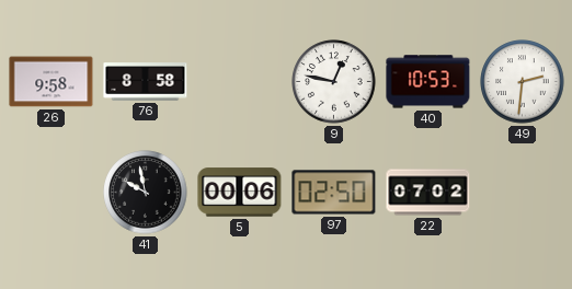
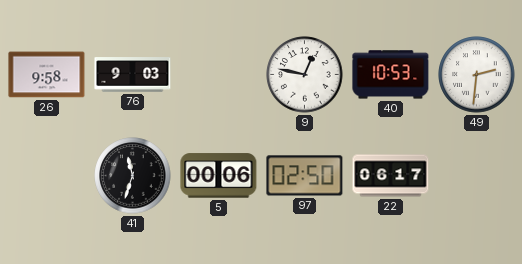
76: 8:58 -> 9:03
41: 9:58 -> 11:33
22: 07:02 -> 06:17
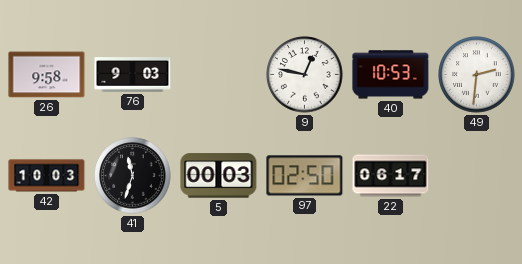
42: none -> 10:03
5: 00:06 -> 00:03
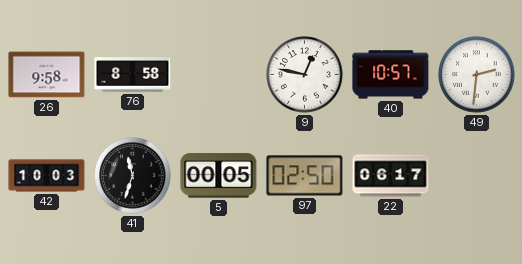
76: 9:03 -> 8:58
40: 10:53 -> 10:57
5: 00:03 -> 00:05
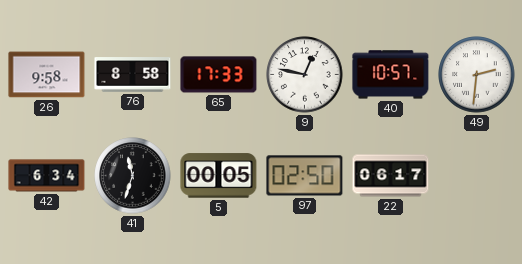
65: none -> 17:33
42: 10:03 -> 6:34
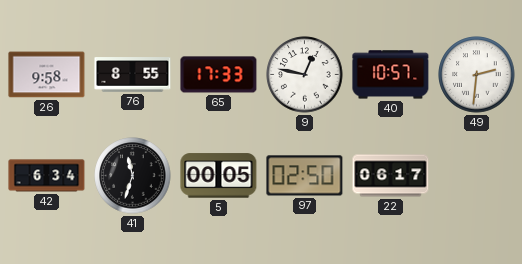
76: 8:58 -> 8:55
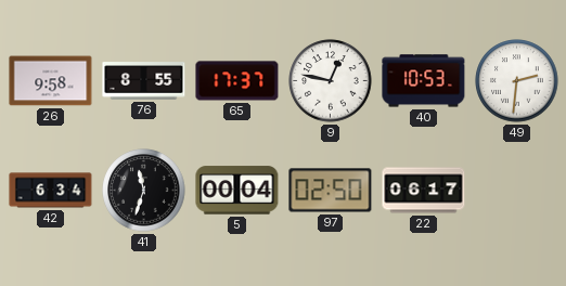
65: 17:33 -> 17:37
40: 10:57 -> 10:53
5: 00:05 -> 00:04
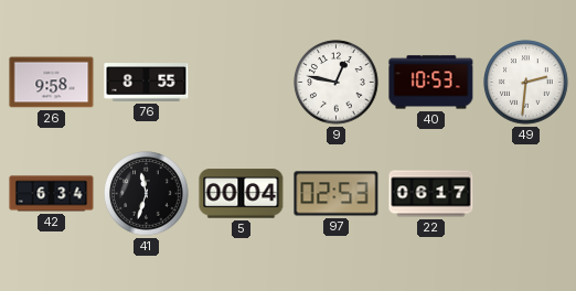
65: 17:37 -> none
97: 02:50 -> 02:53
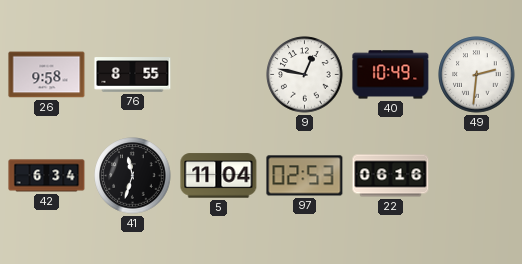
40: 10:53 -> 10:49
5: 00:04 -> 11:04
22: 06:17 -> 06:16
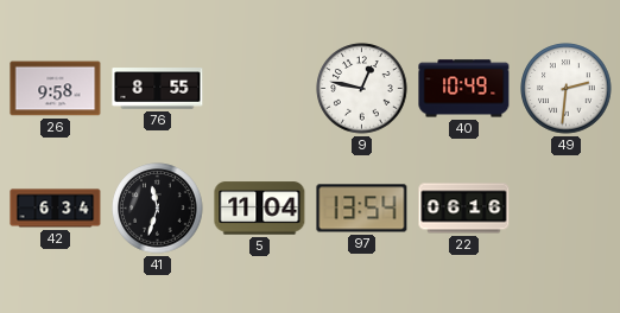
97: 02:53 -> 13:54
